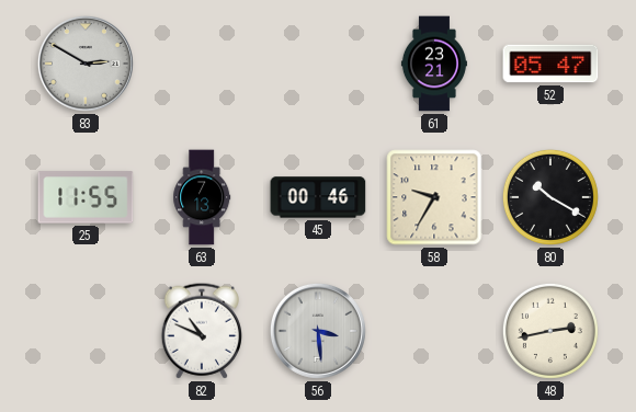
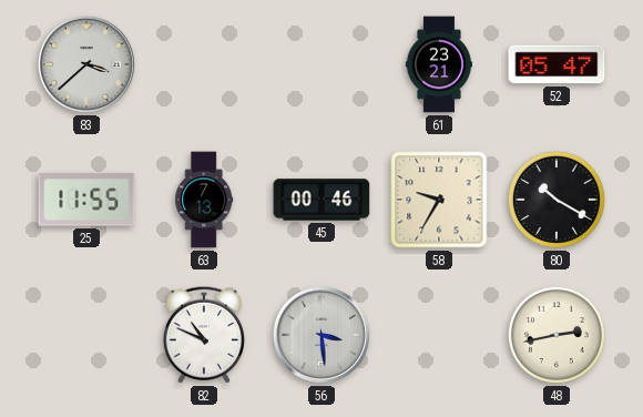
83: 2:50 -> 3:38
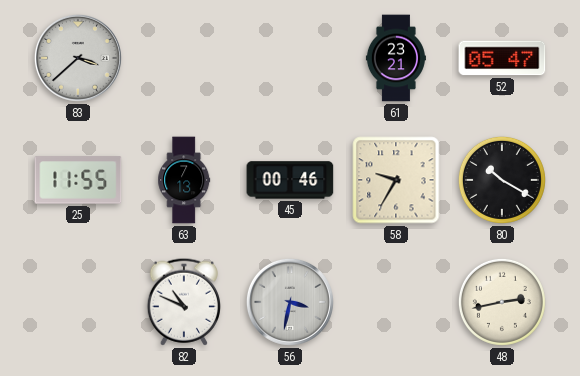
56: 3:29 -> 3:32
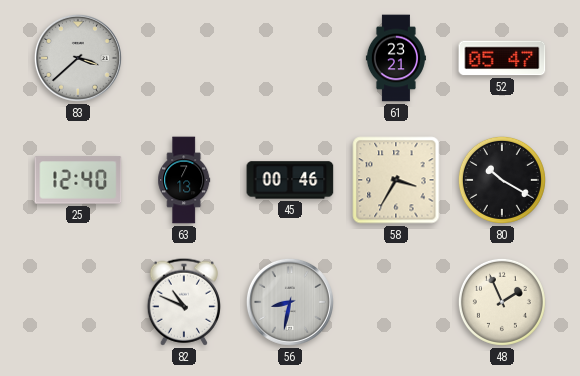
25: 11:55 -> 12:40
58: 9:35 -> 3:35
56: 3:32 -> 8:32
48: 2:43 -> 1:56
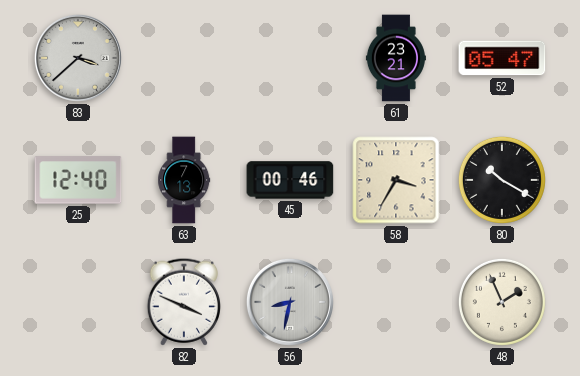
82: 10:49 -> 3:49
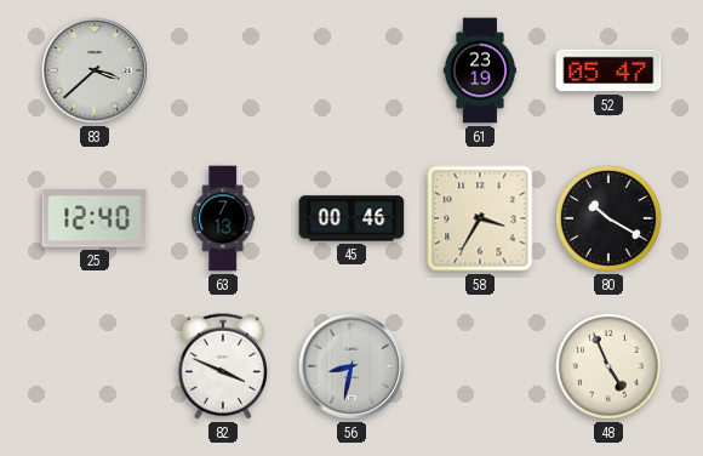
61: 23:21 -> 23:19
48: 1:56 -> 4:56
